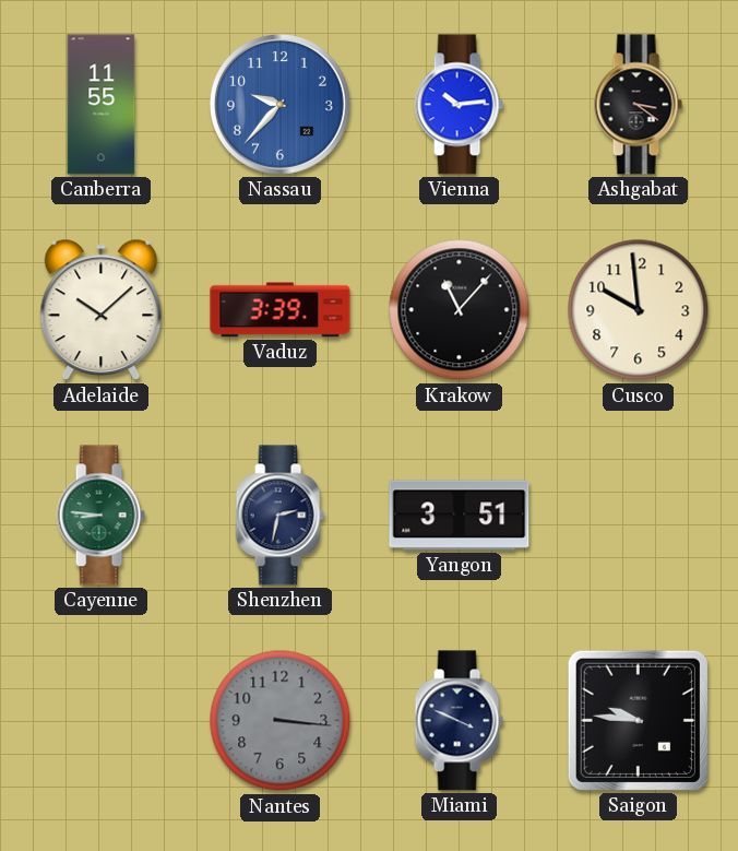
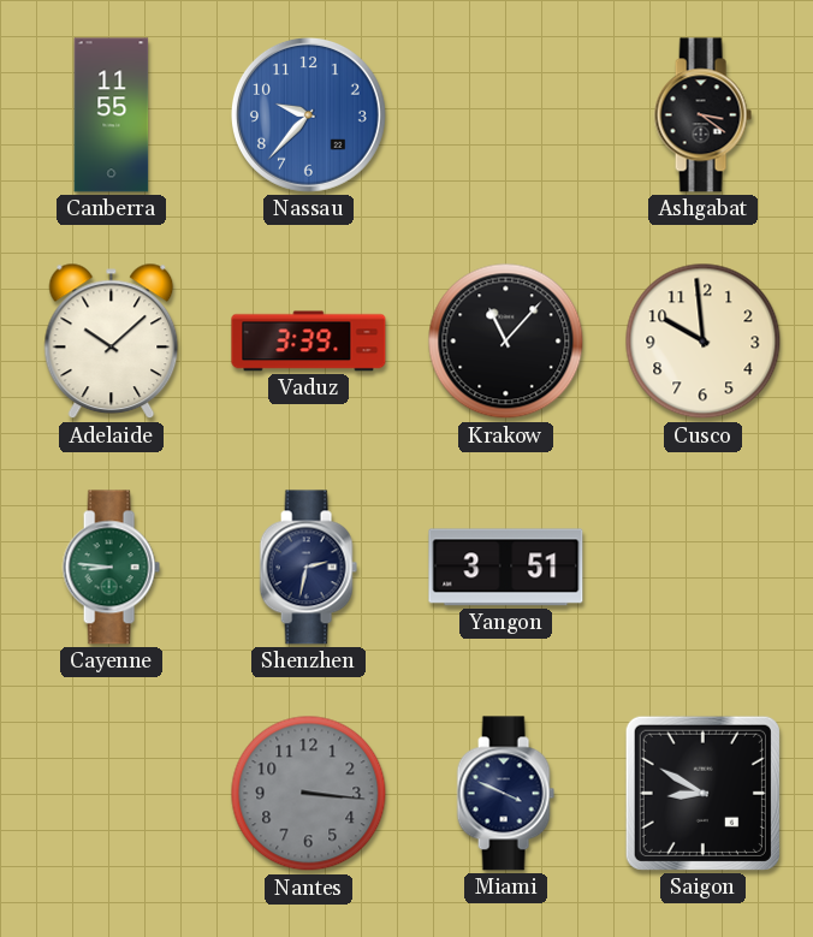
Vienna: 10:14 -> none
Saigon: 9:46 -> 8:50
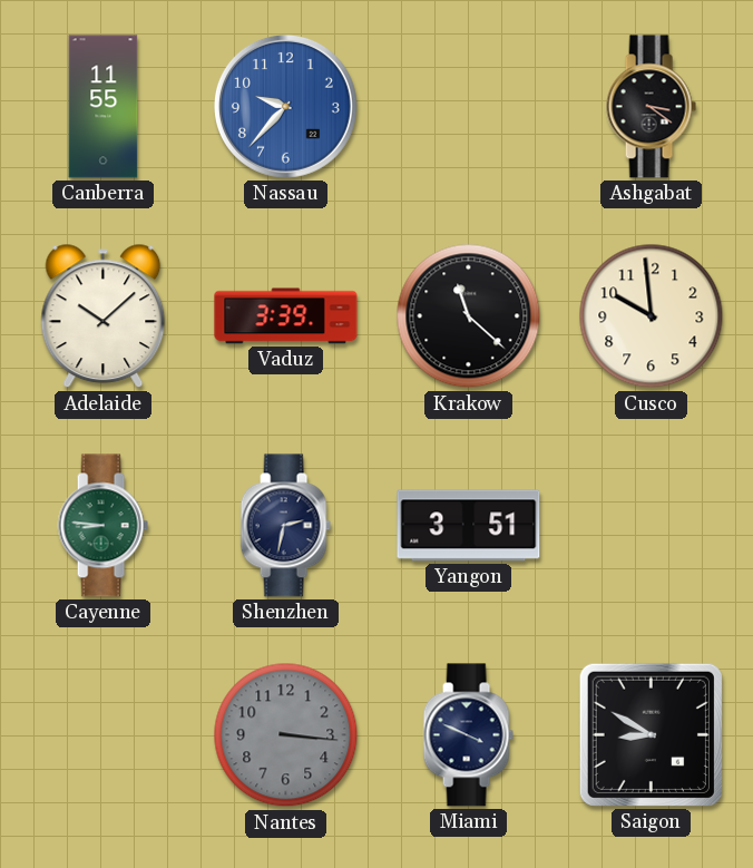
Krakow: 11:07 -> 11:22
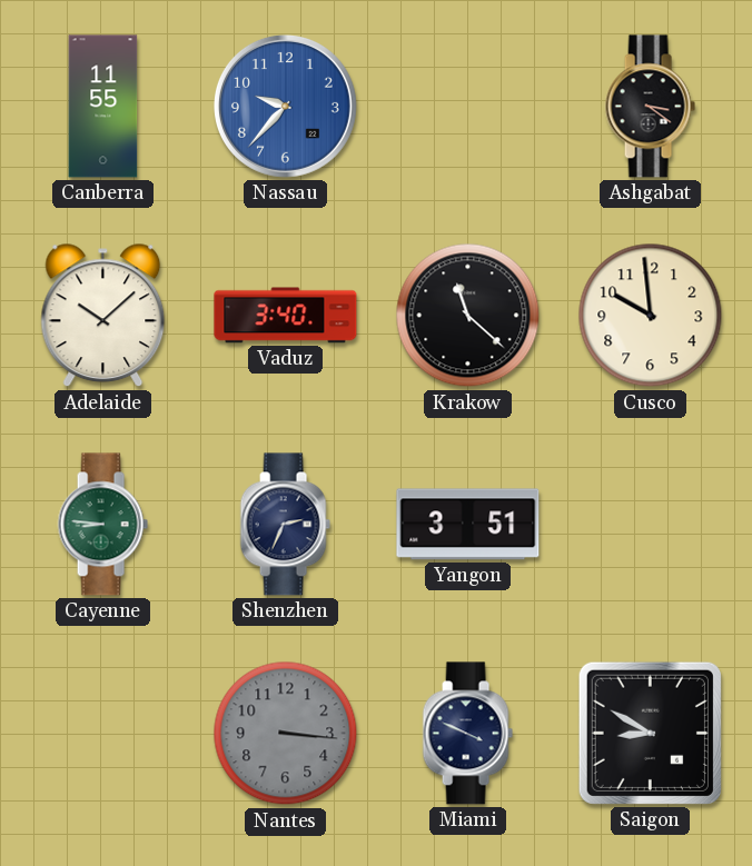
Vaduz: 3:39 -> 3:40
Shenzhen: 2:32 -> 2:34
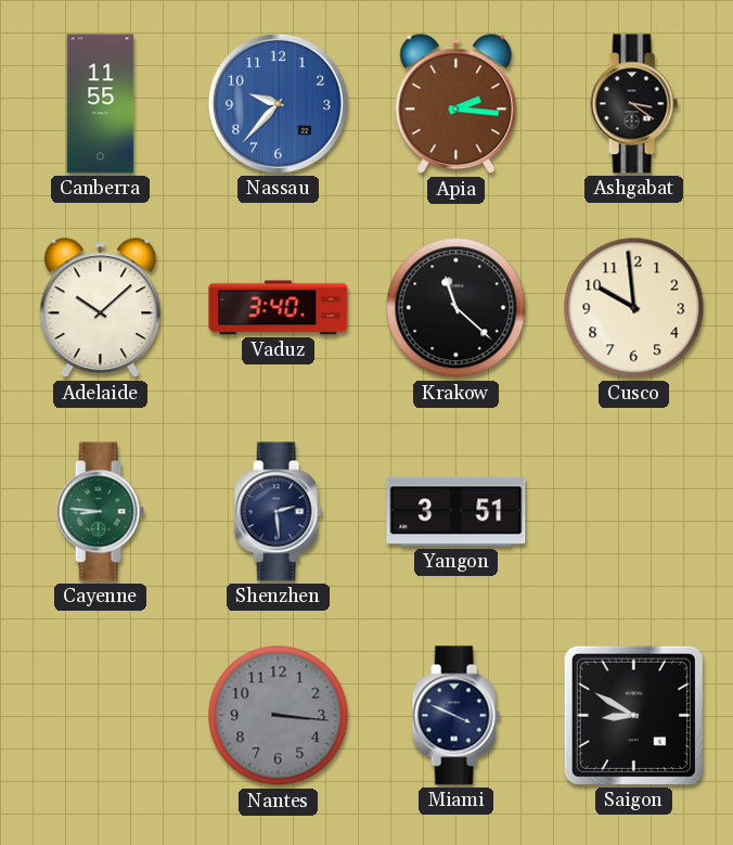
Apia: none -> 2:16
Shenzhen: 2:34 -> 2:29
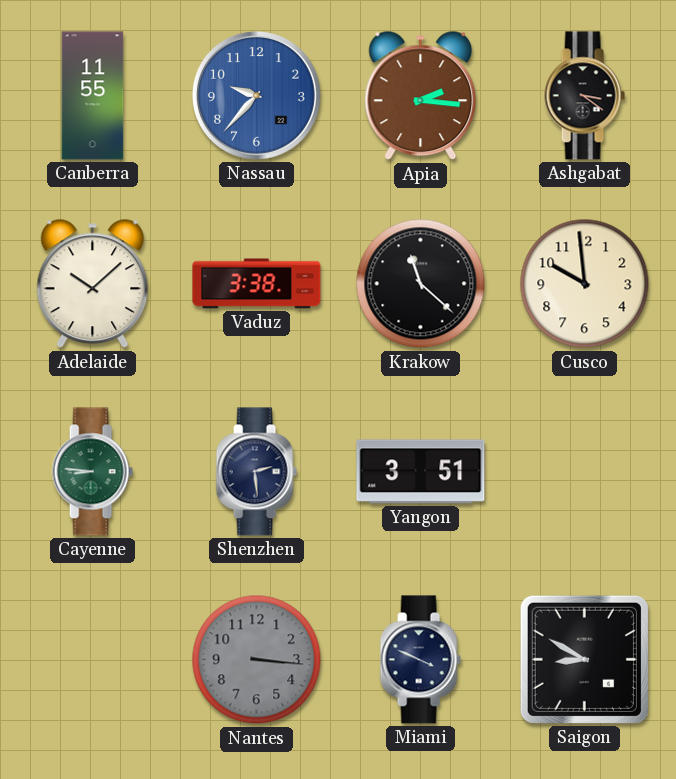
Vaduz: 3:40 -> 3:38
